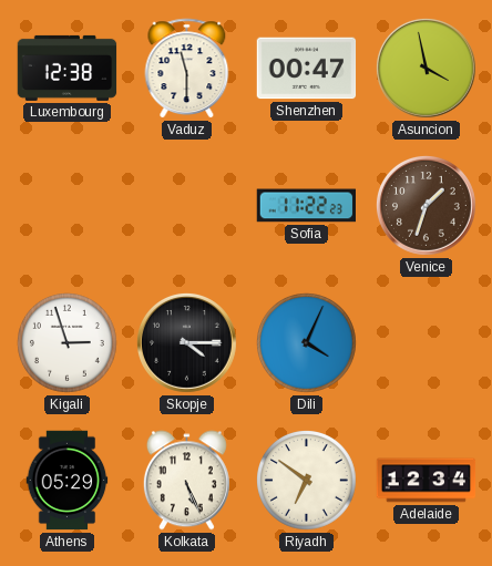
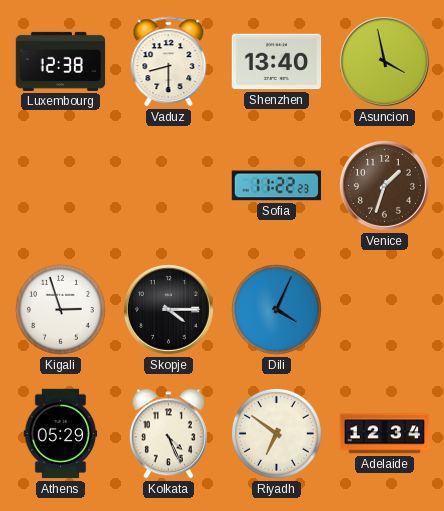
Vaduz: 11:30 -> 8:30
Shenzhen: 00:47 -> 13:40
Kolkata: 5:26 -> 4:26
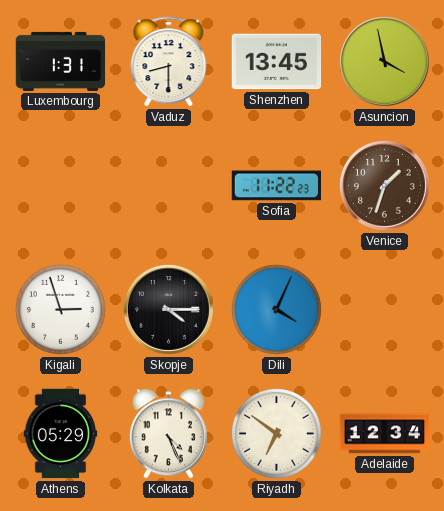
Luxembourg: 12:38 -> 1:31
Shenzhen: 13:40 -> 13:45
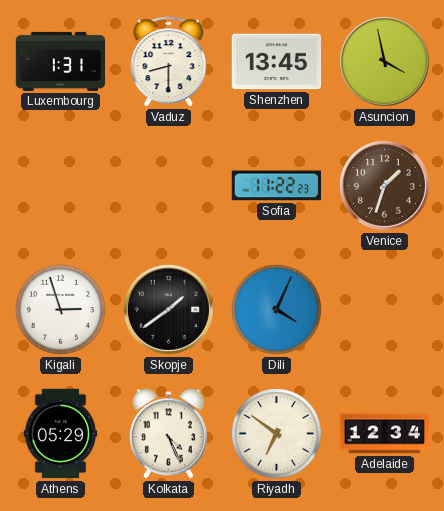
Skopje: 4:15 -> 1:39
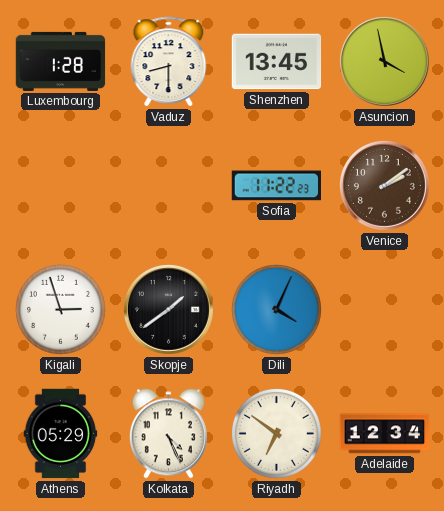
Luxembourg: 1:31 -> 1:28
Venice: 1:33 -> 2:09
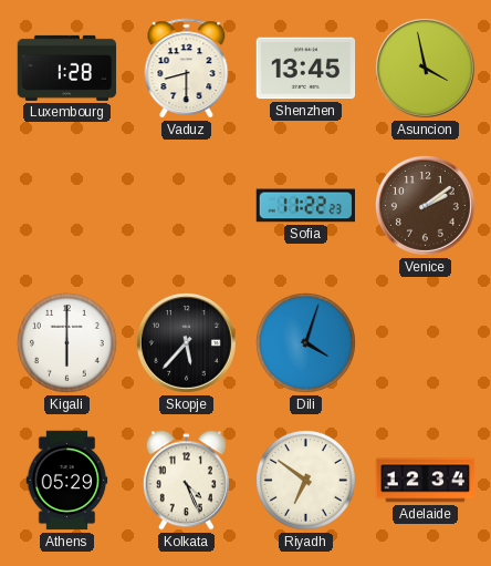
Kigali: 2:57 -> 6:00
Skopje: 1:39 -> 5:37
Dili: 4:04 -> 4:03
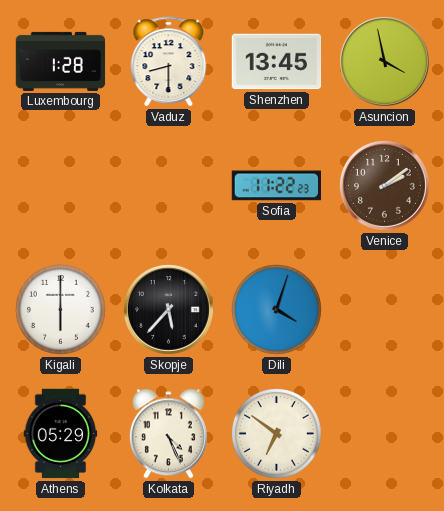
Adelaide: 12:34 -> none
